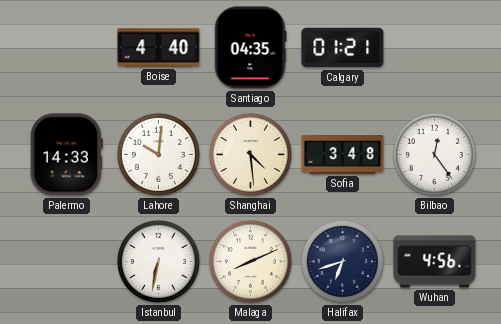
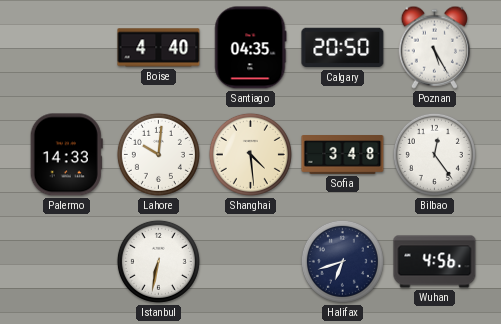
Calgary: 01:21 -> 20:50
Poznan: none -> 5:25
Malaga: 8:11 -> none
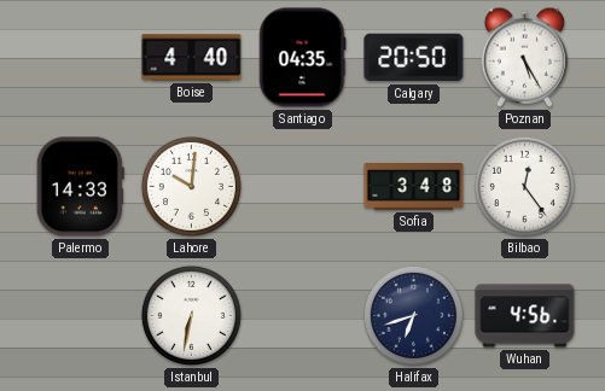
Shanghai: 4:29 -> none
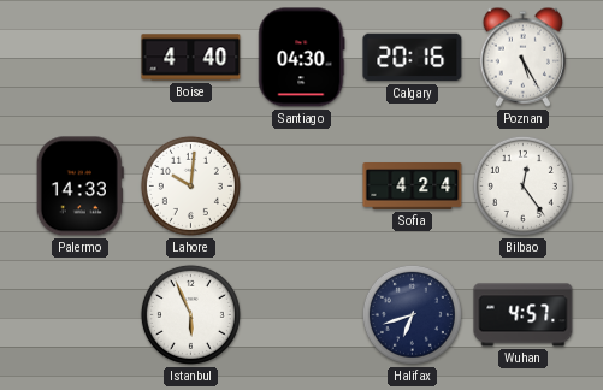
Santiago: 04:35 -> 04:30
Calgary: 20:50 -> 20:16
Sofia: 3:48 -> 4:24
Istanbul: 6:32 -> 5:56
Wuhan: 4:56 -> 4:57
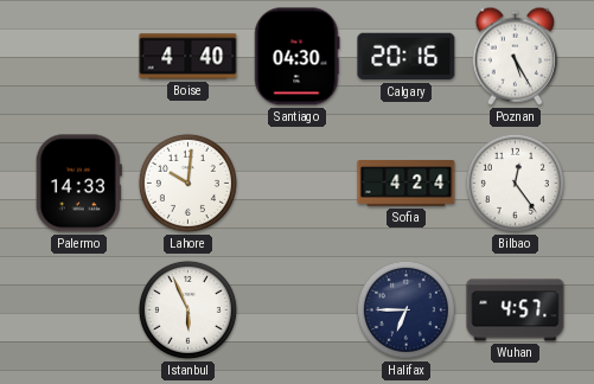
Halifax: 6:42 -> 6:45
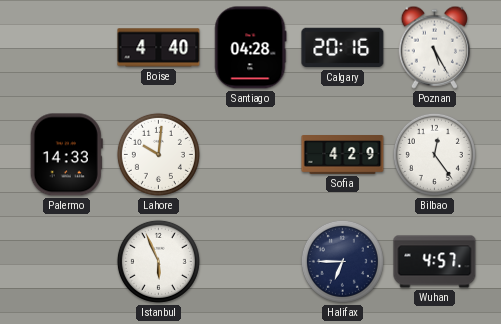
Santiago: 04:30 -> 04:28
Sofia: 4:24 -> 4:29
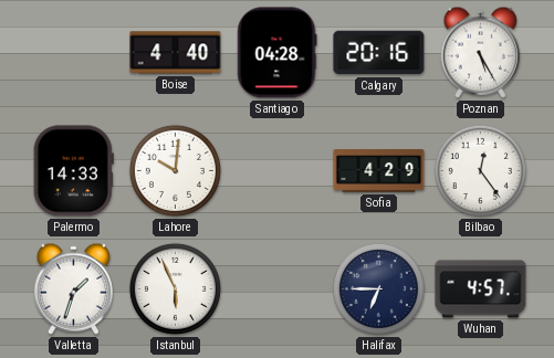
Valletta: none -> 1:33
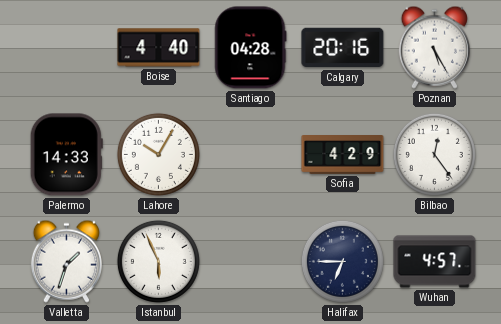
Lahore: 10:01 -> 10:05
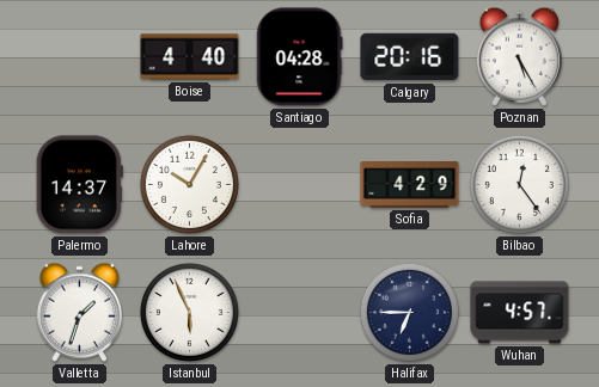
Palermo: 14:33 -> 14:37
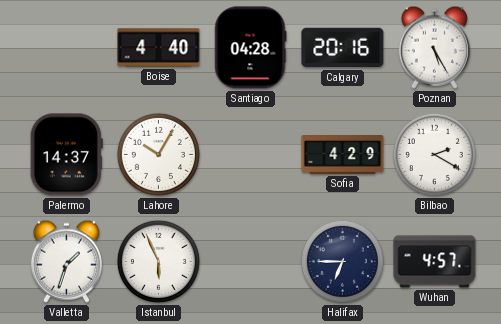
Bilbao: 12:24 -> 2:20
